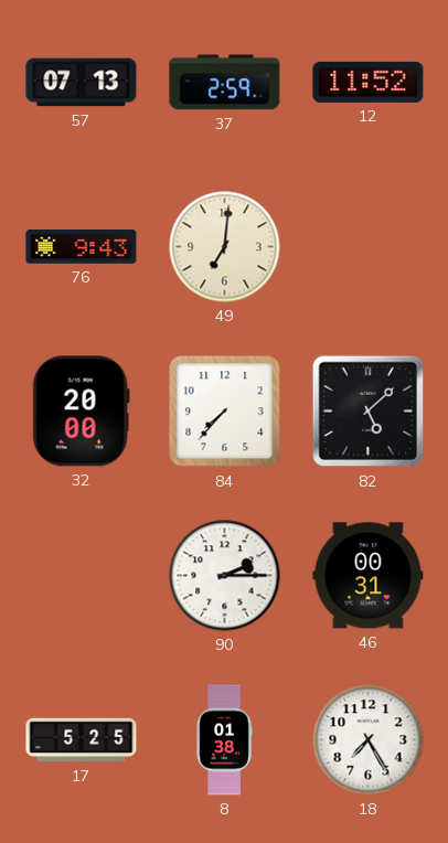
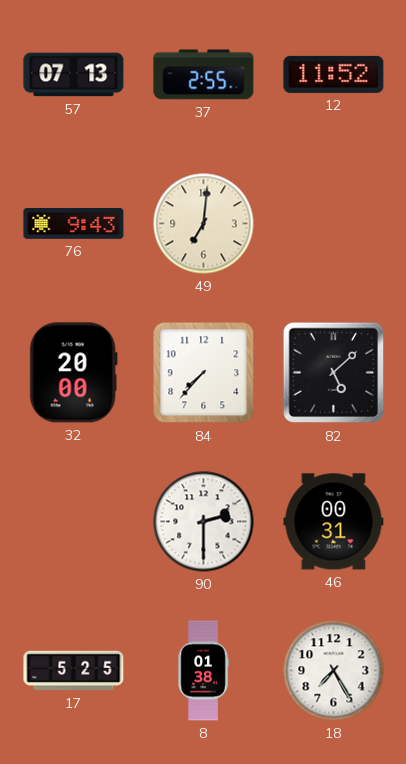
37: 2:59 -> 2:55
90: 2:15 -> 2:30
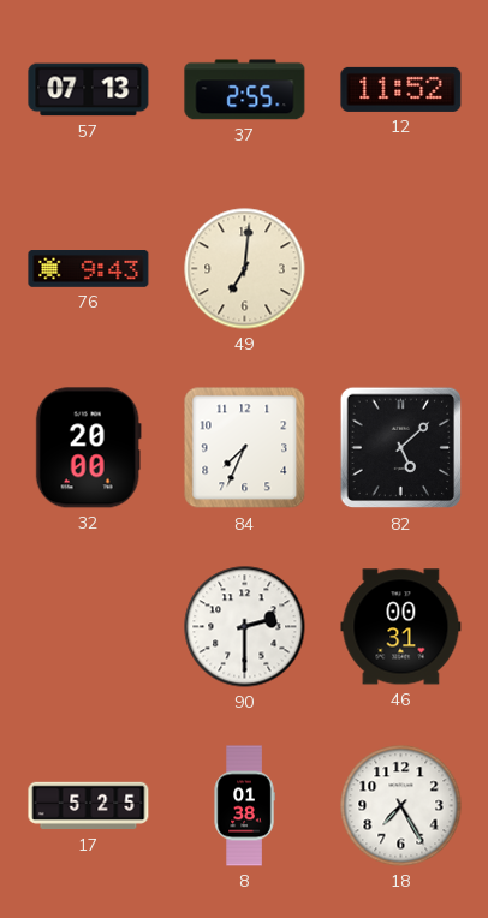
84: 7:37 -> 7:34
